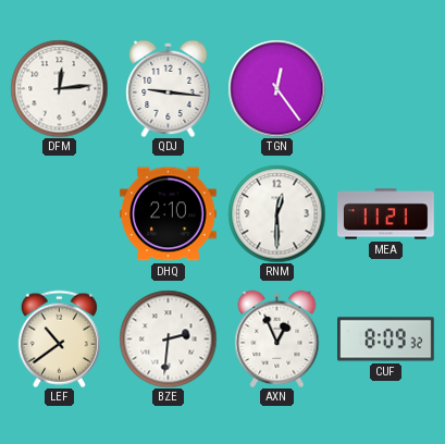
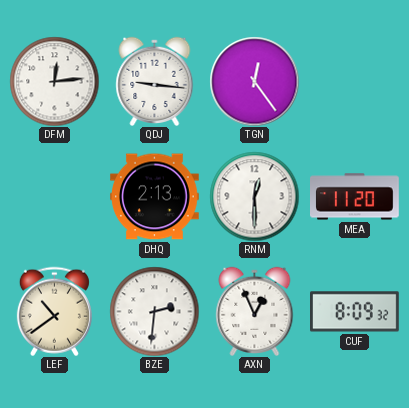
DHQ: 2:10 -> 2:13
MEA: 11:21 -> 11:20
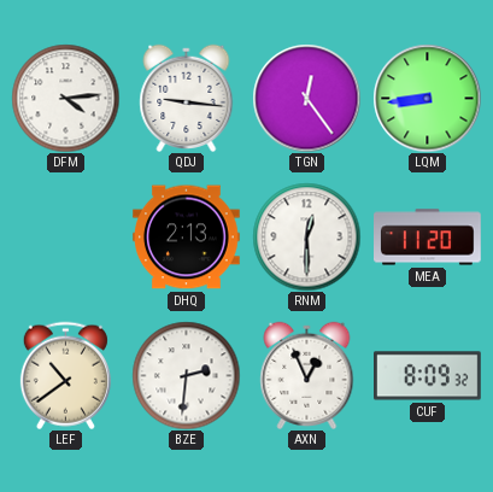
DFM: 12:14 -> 4:14
LQM: none -> 8:44
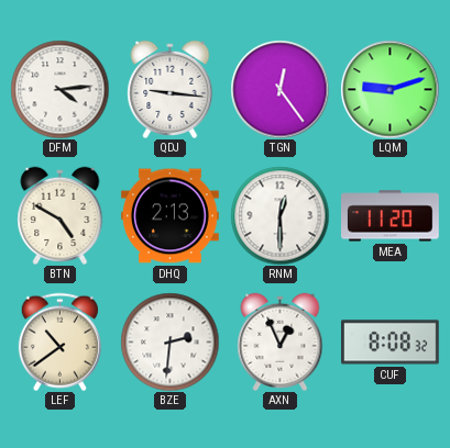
LQM: 8:44 -> 9:12
BTN: none -> 4:50
CUF: 8:09 -> 8:08
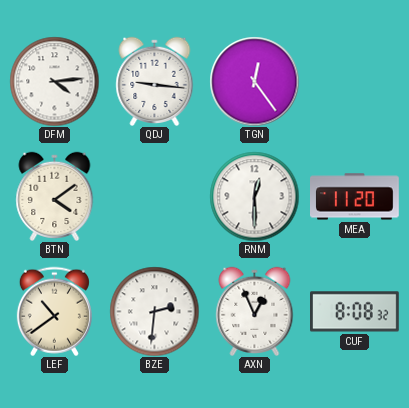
LQM: 9:12 -> none
BTN: 4:50 -> 4:09
DHQ: 2:13 -> none
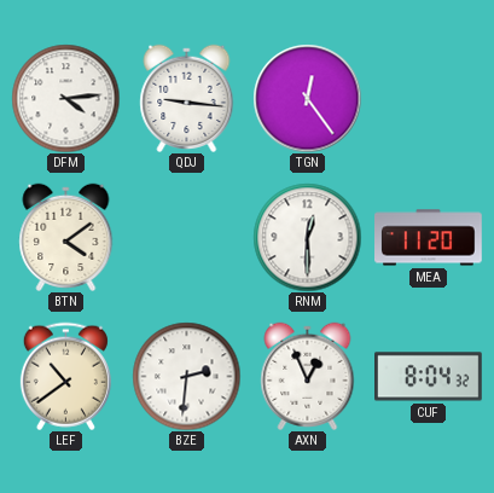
CUF: 8:08 -> 8:04
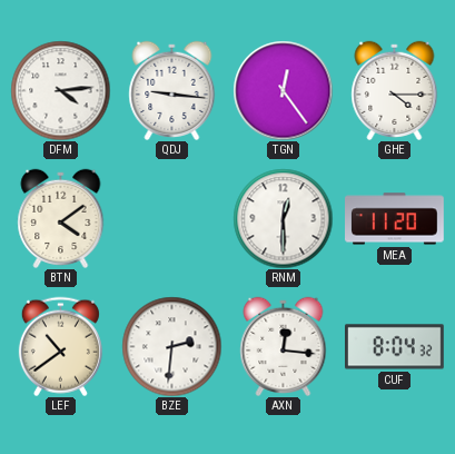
GHE: none -> 4:15
AXN: 12:56 -> 12:16
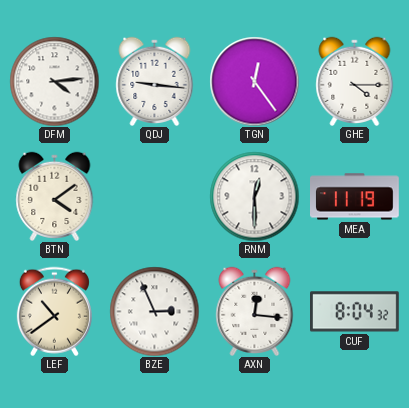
MEA: 11:20 -> 11:19
BZE: 2:31 -> 2:56
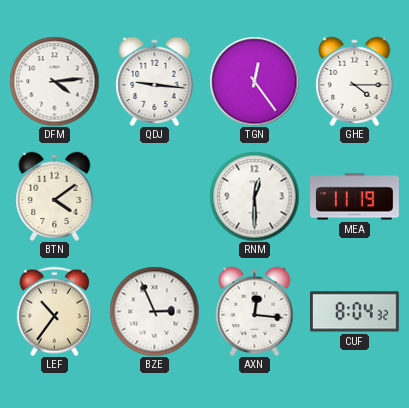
LEF: 10:39 -> 10:36
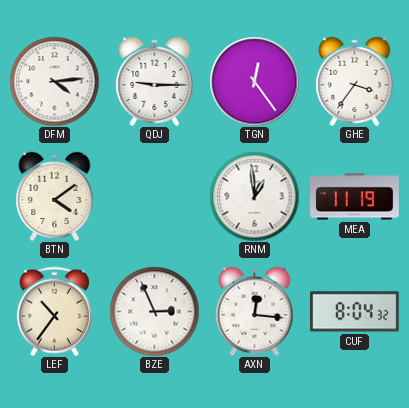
QDJ: 9:16 -> 9:15
GHE: 4:15 -> 3:36
RNM: 12:30 -> 12:59
